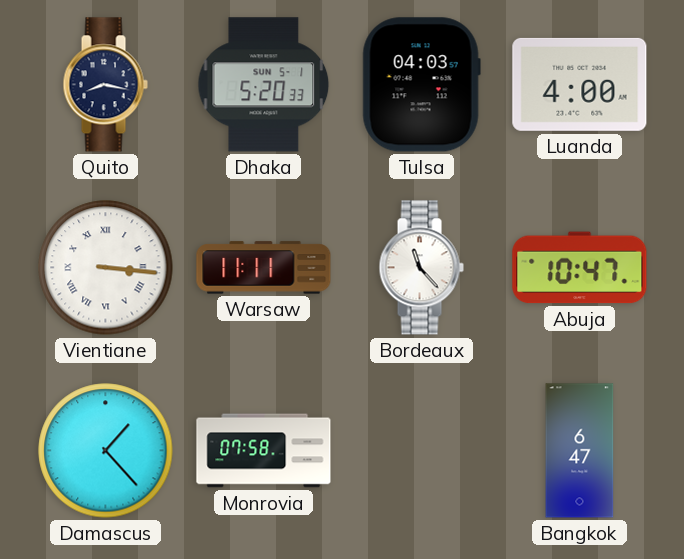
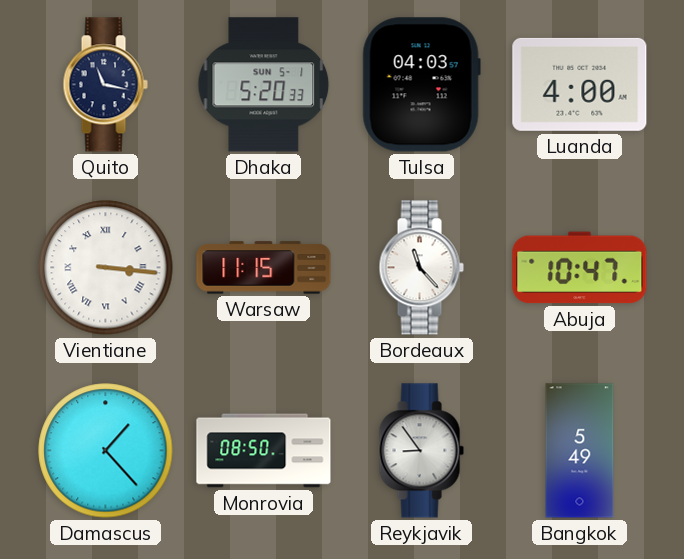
Quito: 8:17 -> 11:17
Warsaw: 11:11 -> 11:15
Monrovia: 07:58 -> 08:50
Reykjavik: none -> 8:54
Bangkok: 6:47 -> 5:49
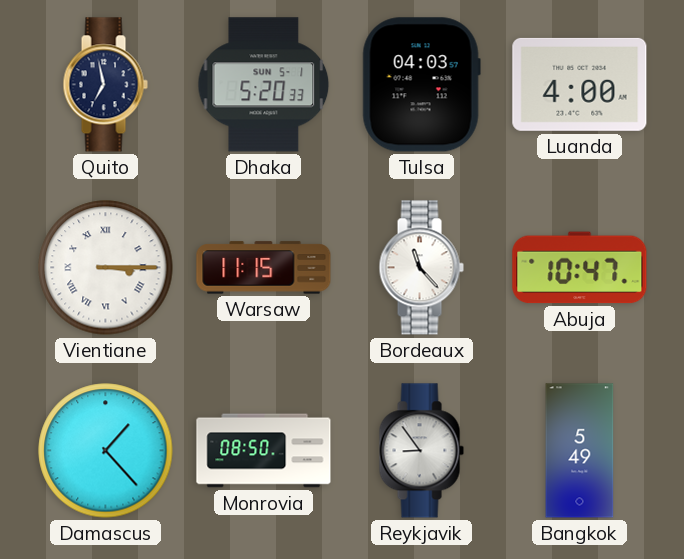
Quito: 11:17 -> 6:58
Vientiane: 3:16 -> 3:15
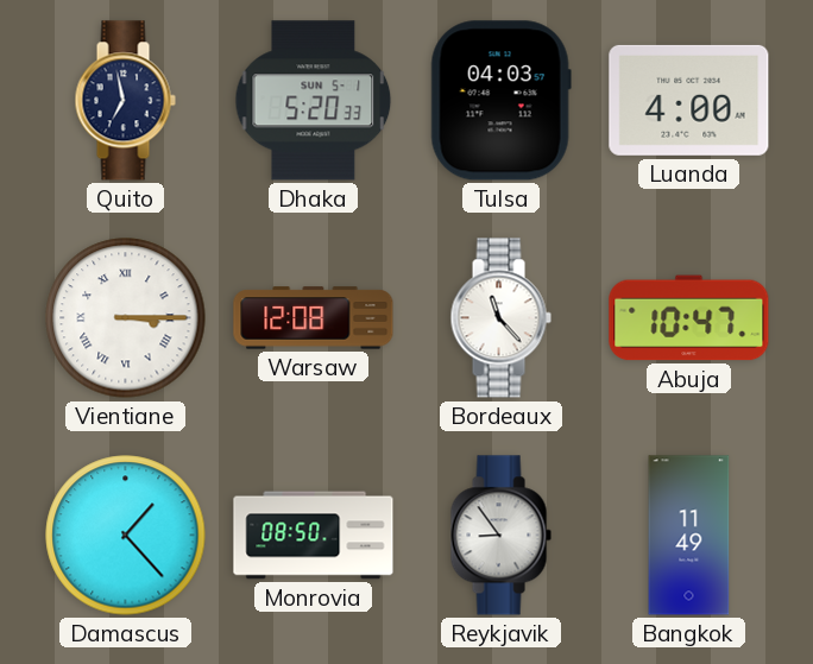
Warsaw: 11:15 -> 12:08
Bangkok: 5:49 -> 11:49
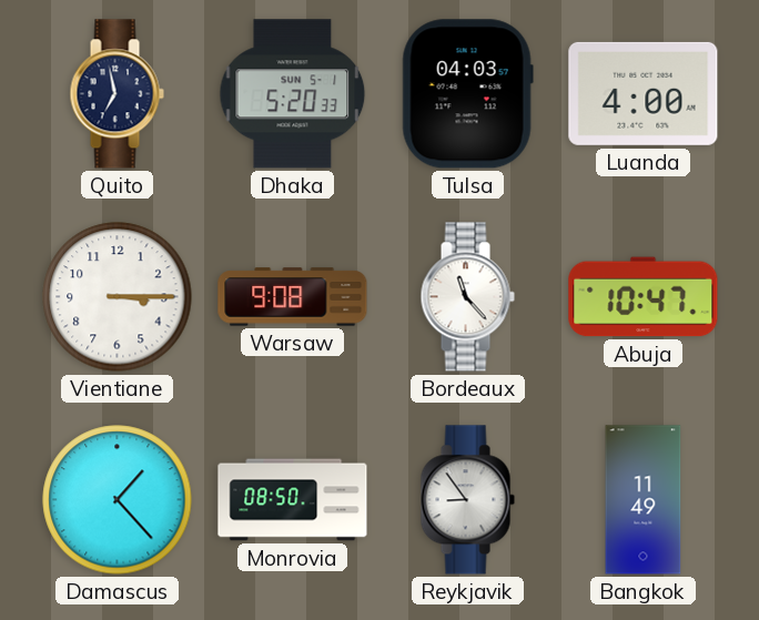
Vientiane numerals: Roman -> Arabic
Warsaw: 12:08 -> 9:08
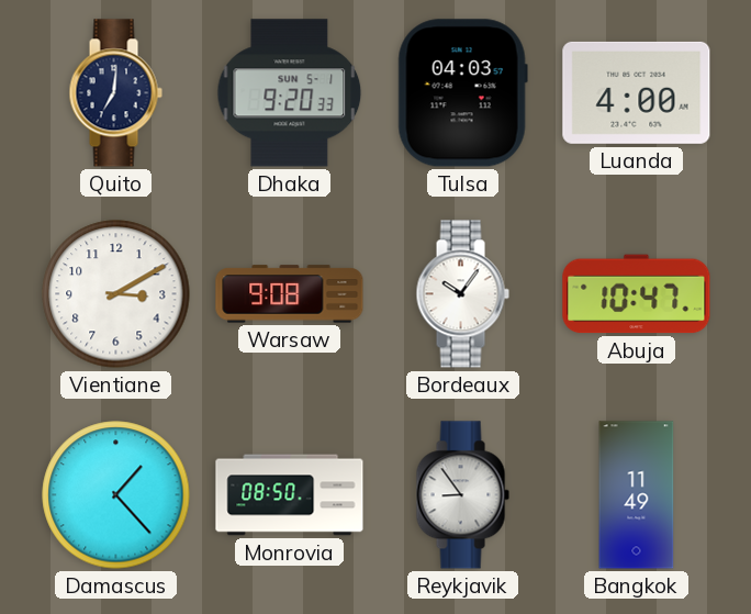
Quito: 6:58 -> 7:01
Dhaka: 5:20 -> 9:20
Vientiane: 3:15 -> 3:10
Bordeaux: 11:23 -> 10:06
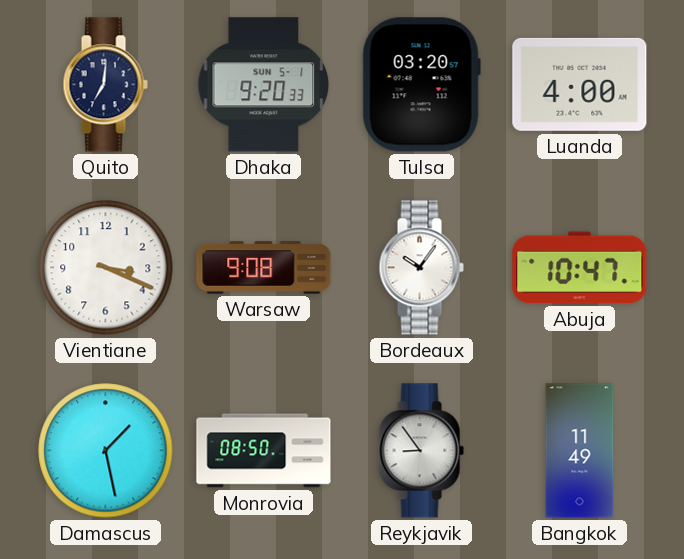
Tulsa: 04:03 -> 03:20
Vientiane: 3:10 -> 3:19
Damascus: 1:23 -> 1:28
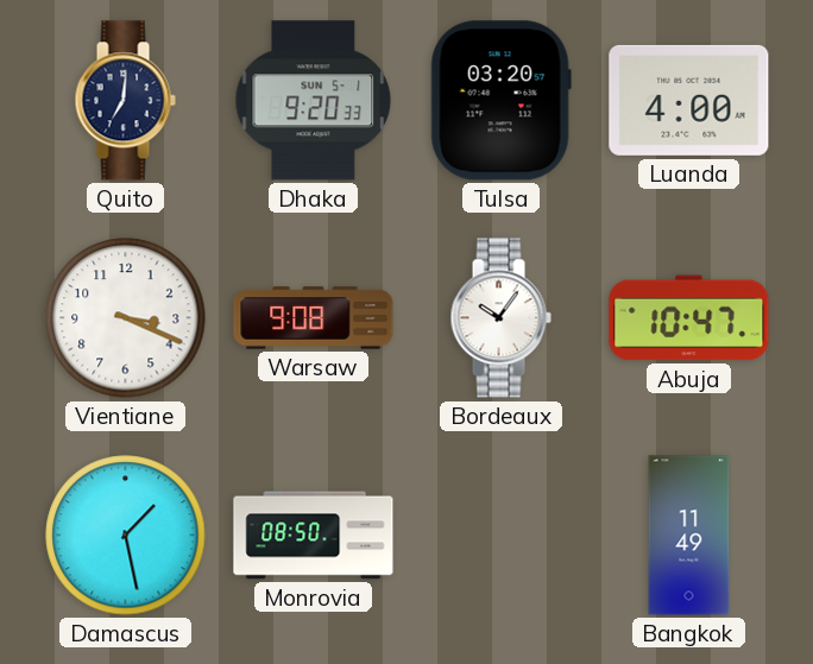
Reykjavik: 8:54 -> none
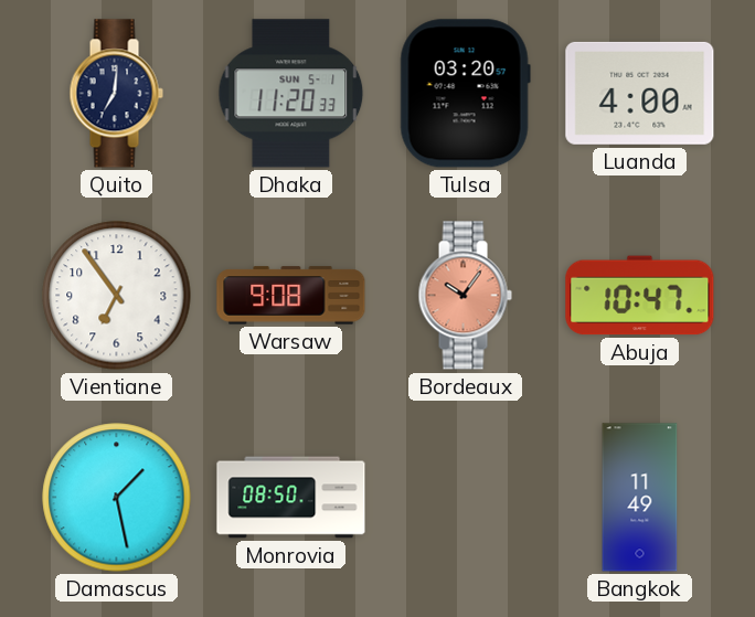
Dhaka: 9:20 -> 11:20
Vientiane: 3:19 -> 6:54
Bordeaux dial: white -> salmon
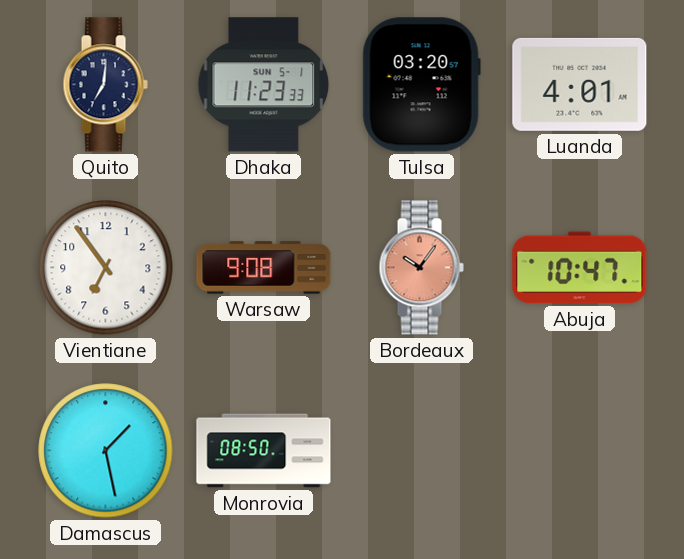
Dhaka: 11:20 -> 11:23
Luanda: 4:00 -> 4:01
Bangkok: 11:49 -> none
